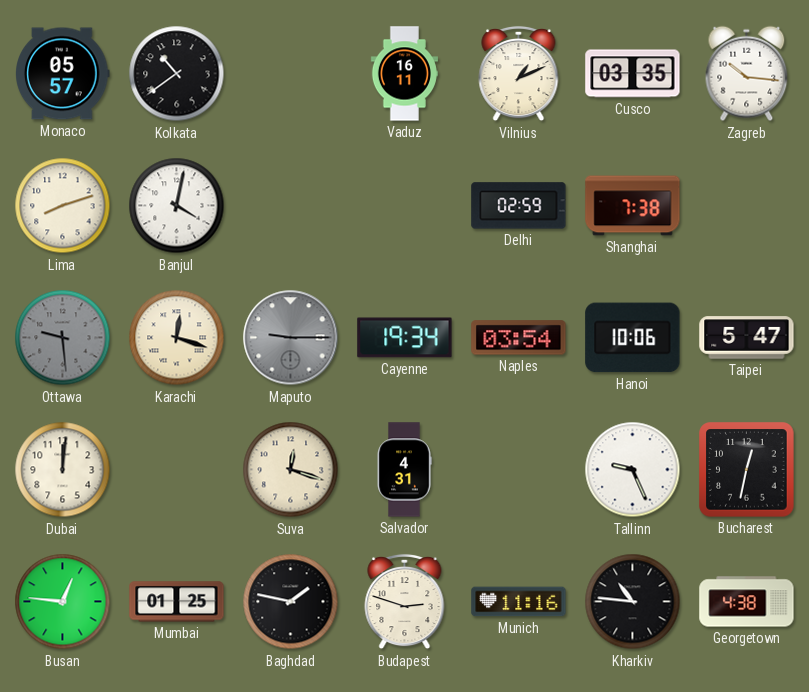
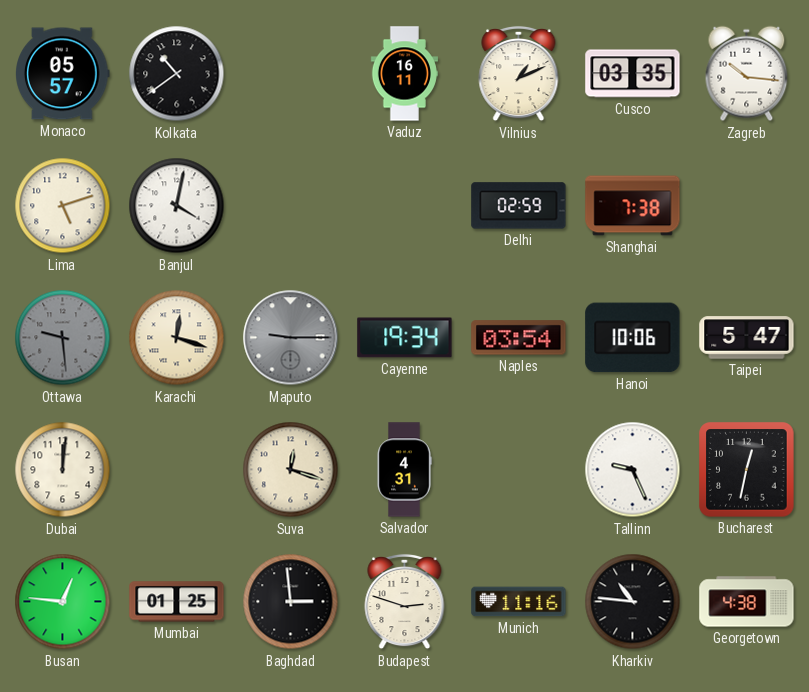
Lima: 8:12 -> 5:12
Baghdad: 1:47 -> 2:59
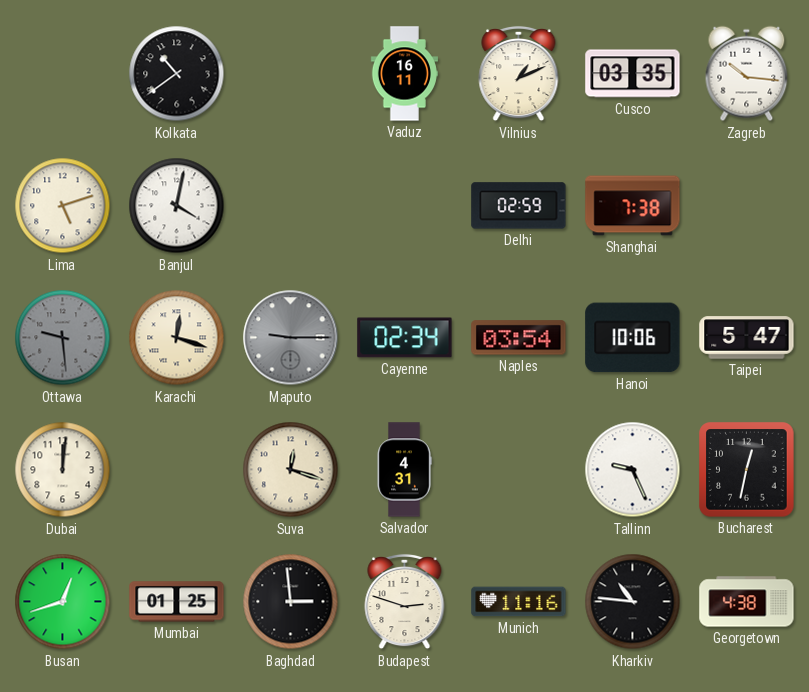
Monaco: 05:57 -> none
Cayenne: 19:34 -> 02:34
Busan: 12:46 -> 12:42
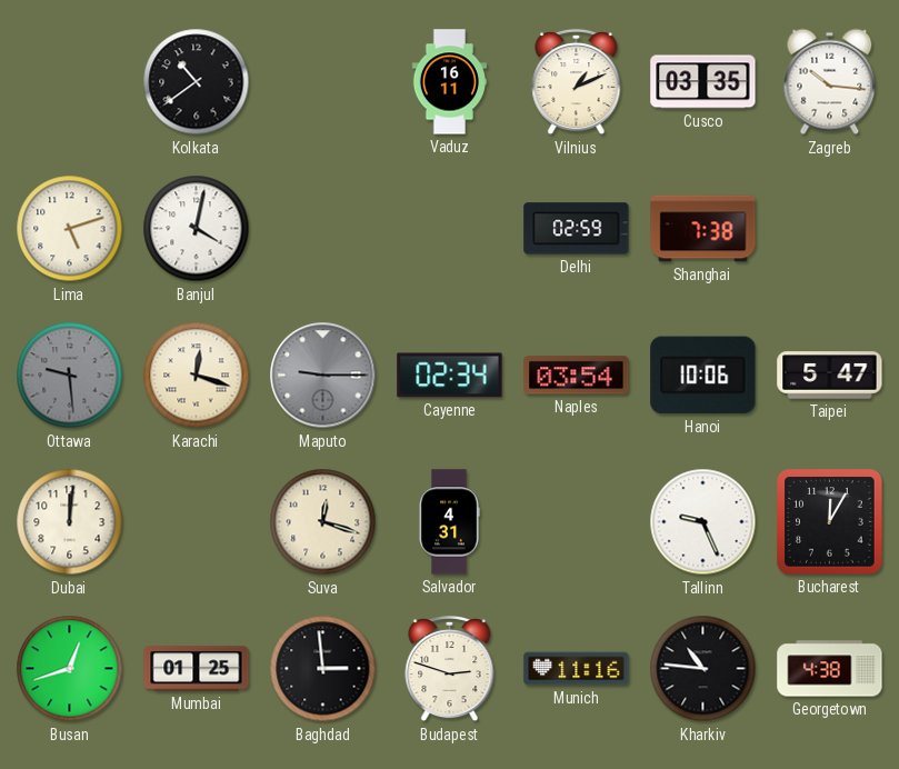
Bucharest: 12:32 -> 12:05
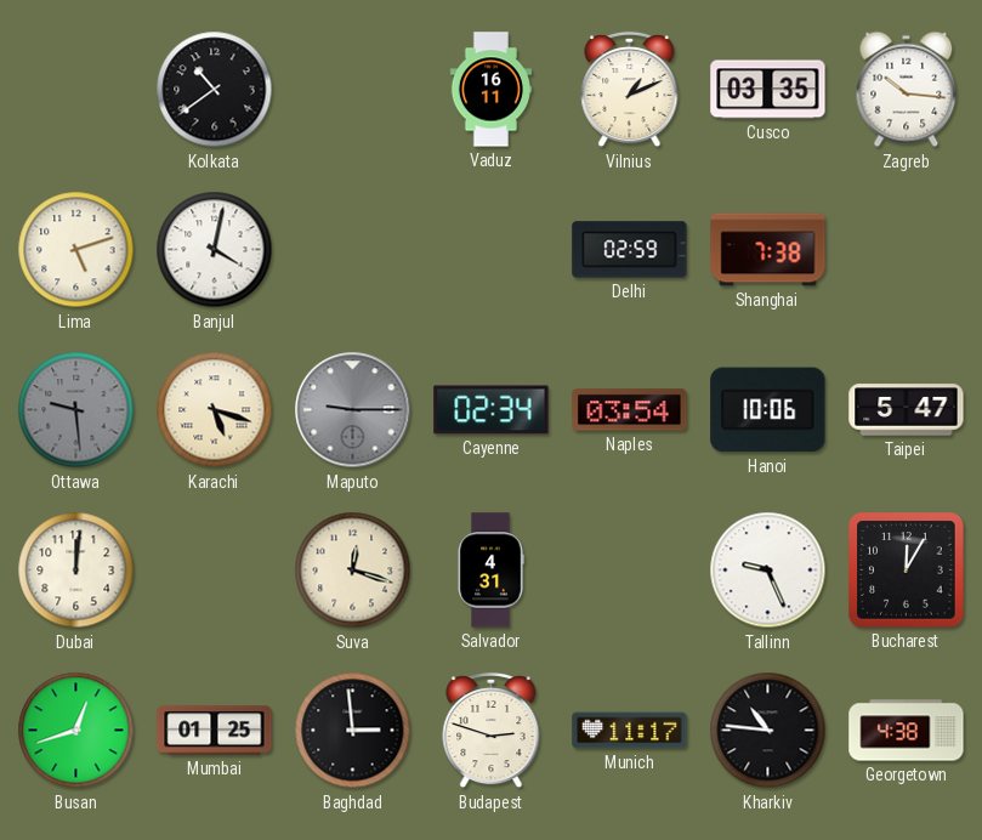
Karachi: 12:18 -> 5:18
Munich: 11:16 -> 11:17
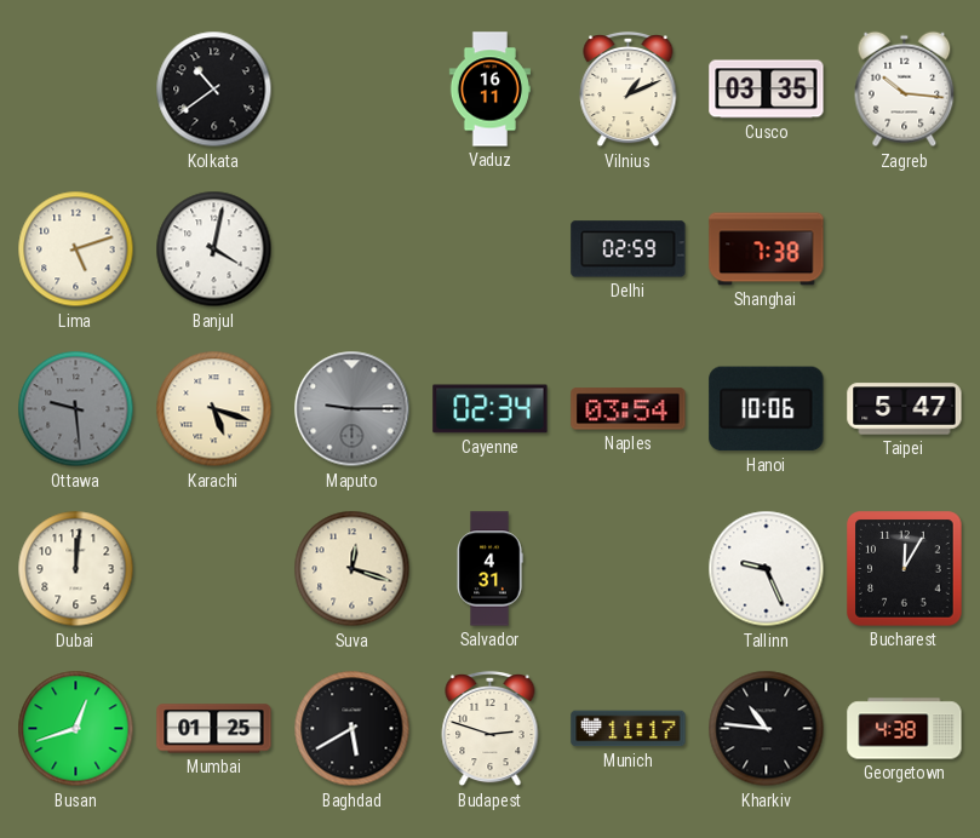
Baghdad: 2:59 -> 5:40
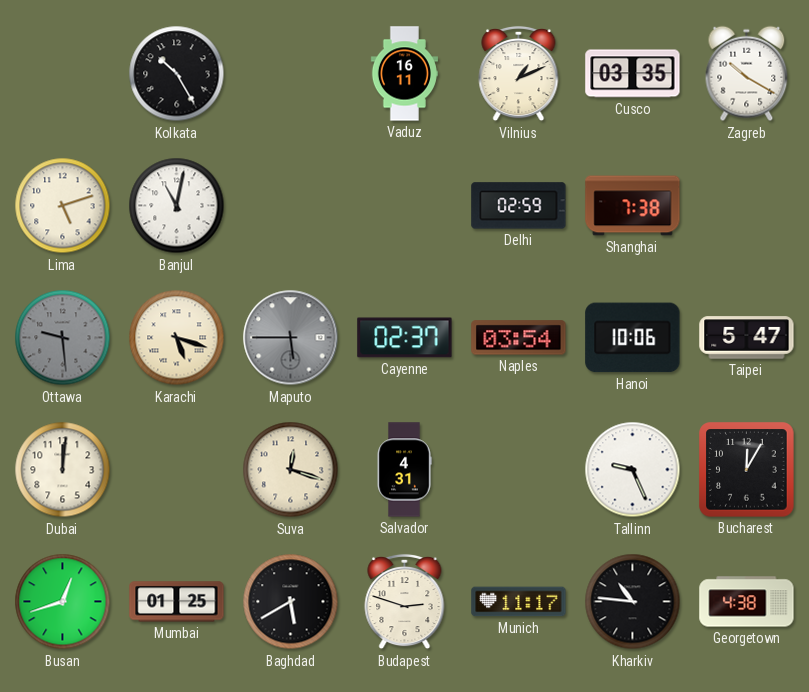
Kolkata: 10:39 -> 10:25
Zagreb: 10:16 -> 10:20
Banjul: 4:02 -> 11:02
Maputo: 9:15 -> 5:45
Cayenne: 02:34 -> 02:37
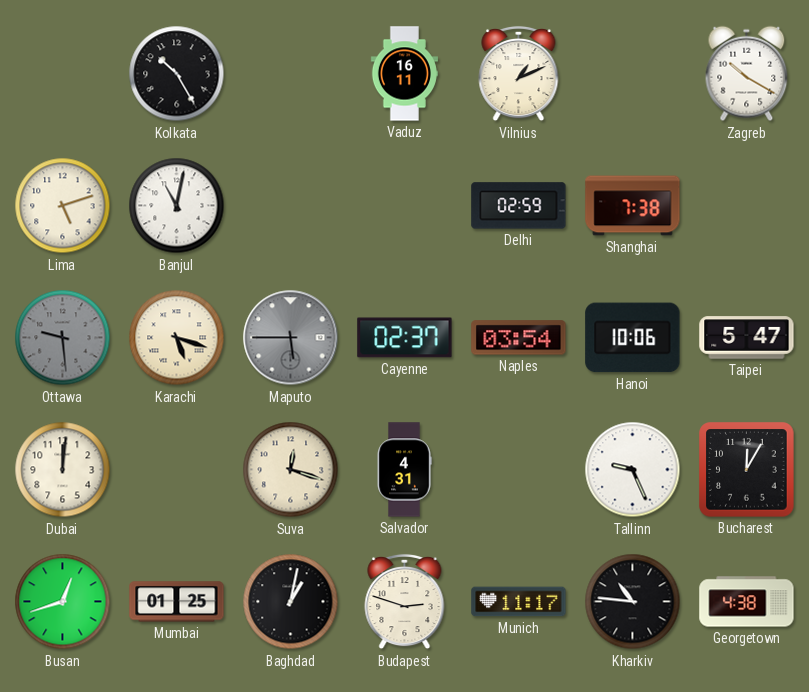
Cusco: 03:35 -> none
Baghdad: 5:40 -> 1:02
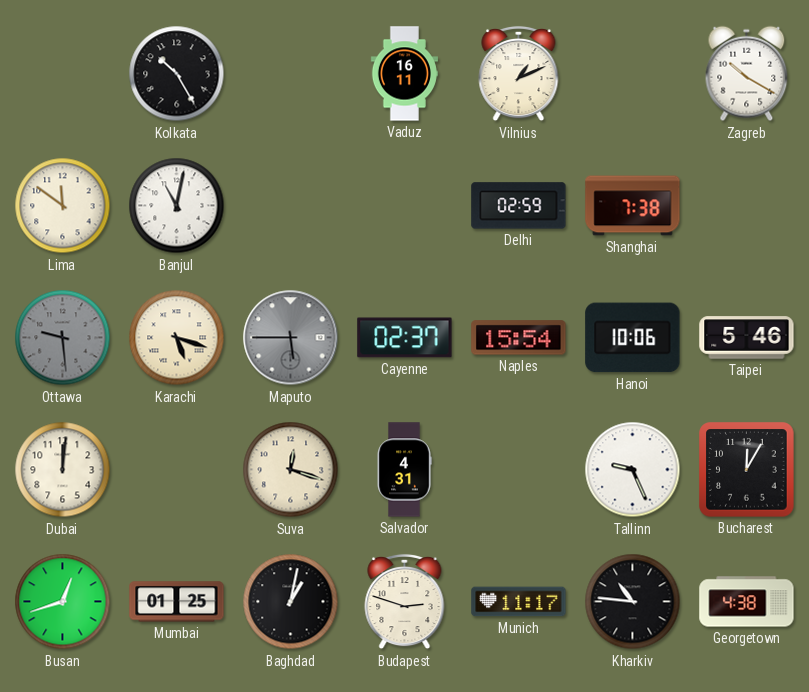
Lima: 5:12 -> 11:51
Naples: 03:54 -> 15:54
Taipei: 5:47 -> 5:46
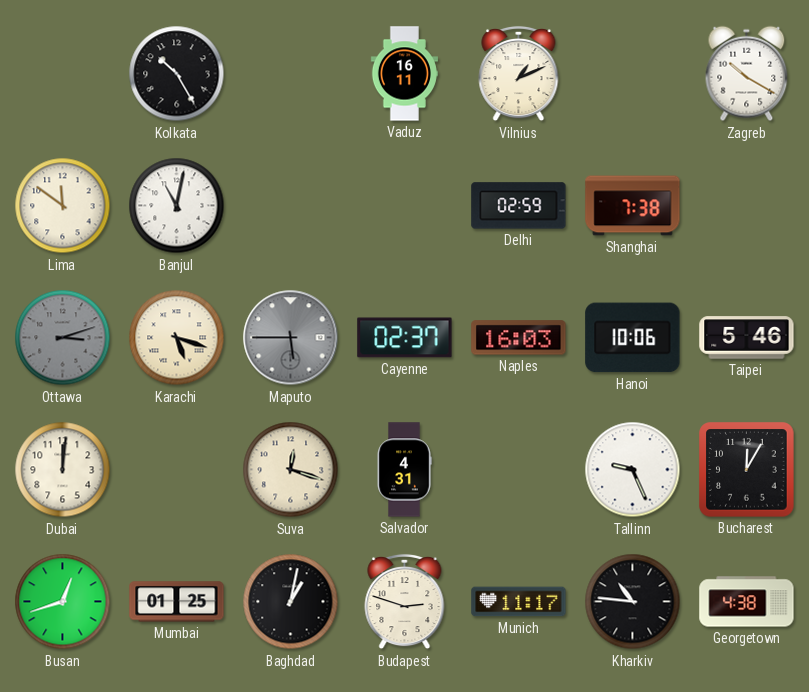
Ottawa: 9:29 -> 3:12
Naples: 15:54 -> 16:03
